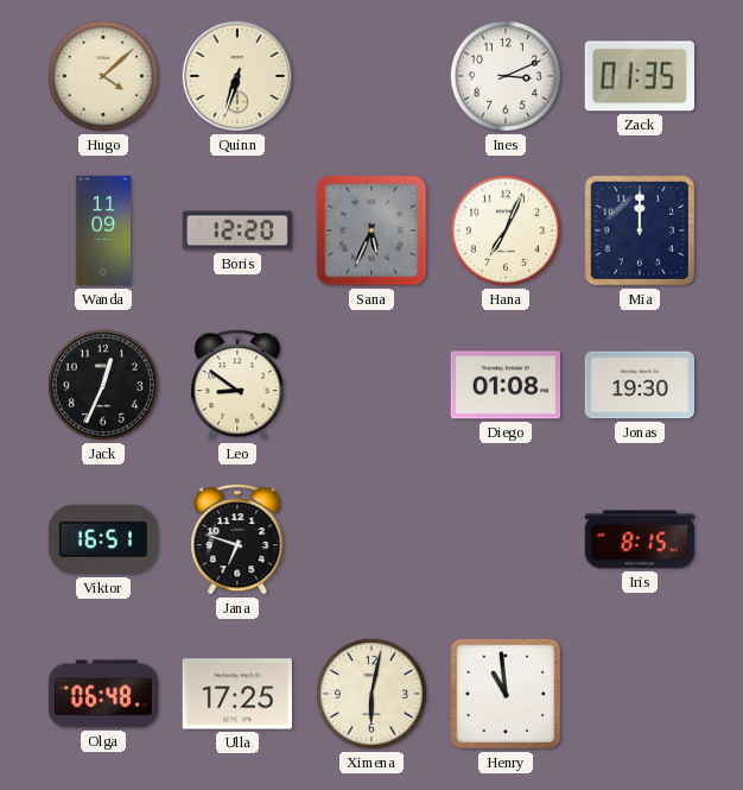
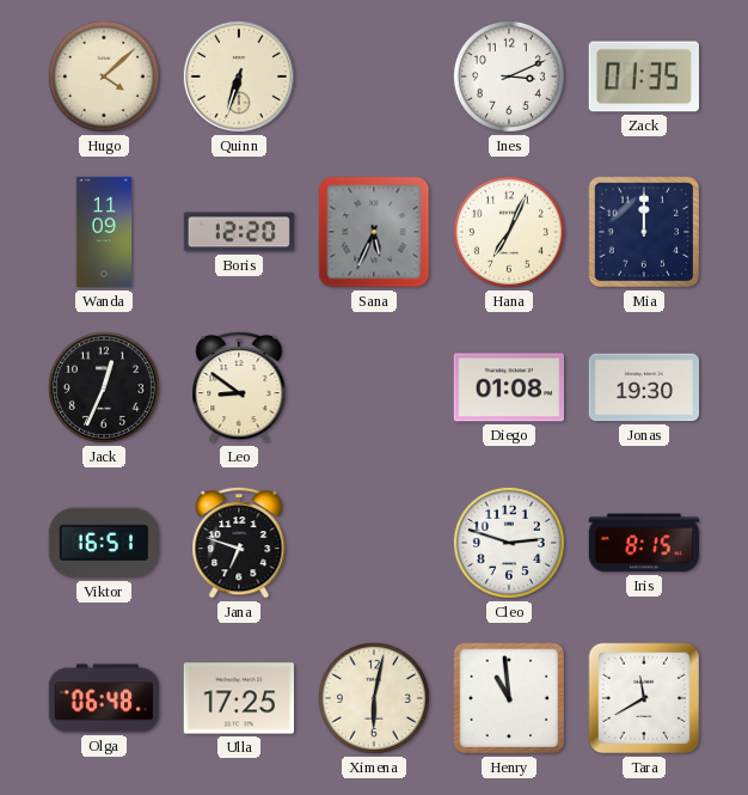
Cleo: none -> 2:48
Tara: none -> 11:40
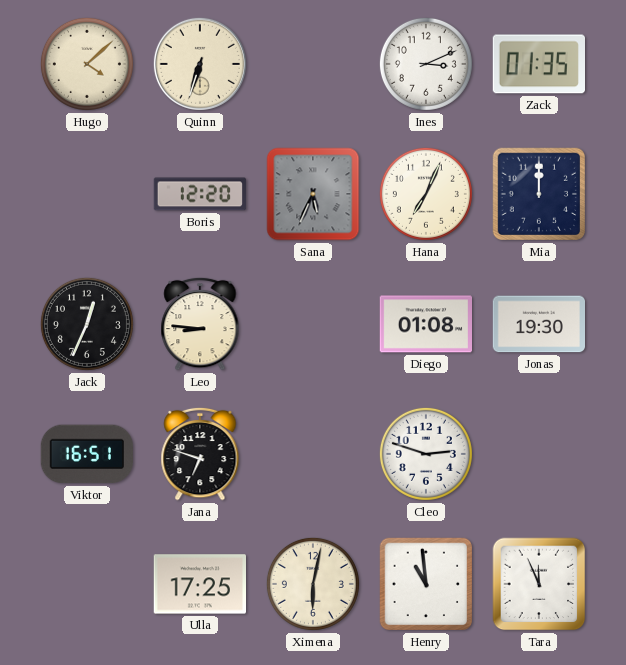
Wanda: 11:09 -> none
Leo: 8:51 -> 8:46
Iris: 8:15 -> none
Olga: 06:48 -> none
Tara: 11:40 -> 11:56
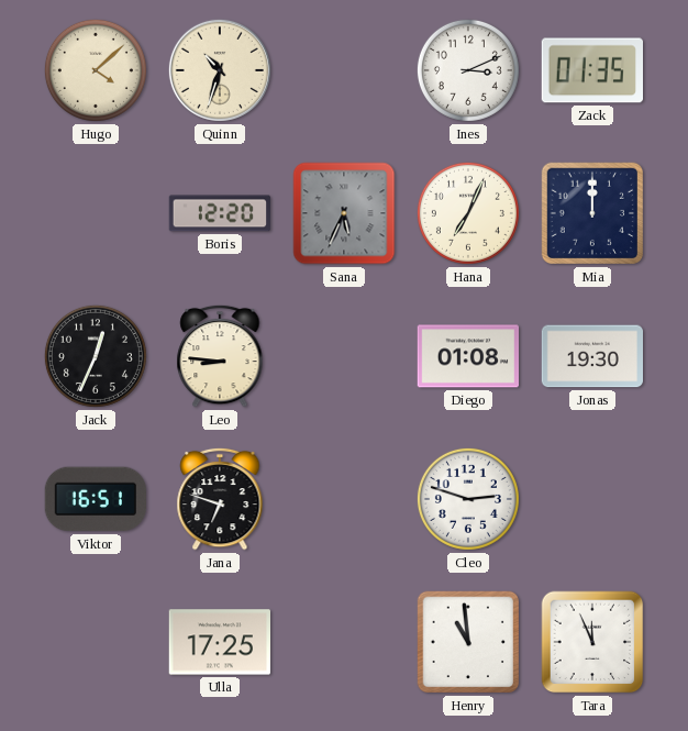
Quinn: 6:33 -> 10:33
Ximena: 6:02 -> none
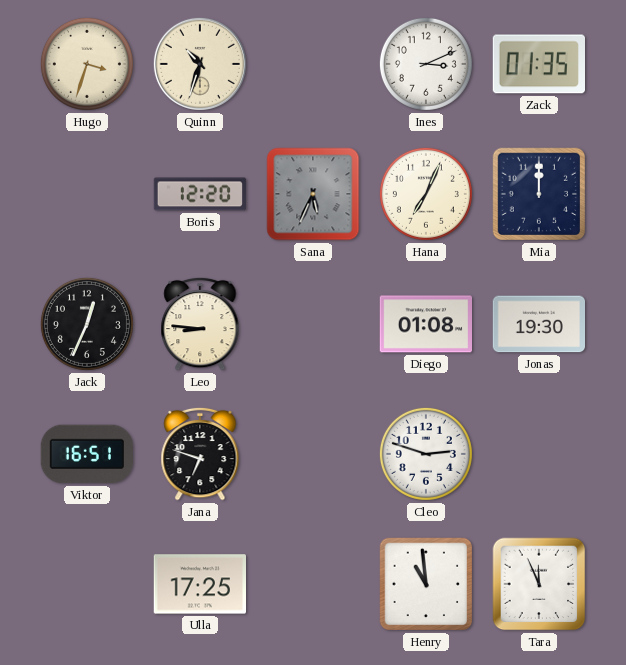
Hugo: 4:08 -> 3:33
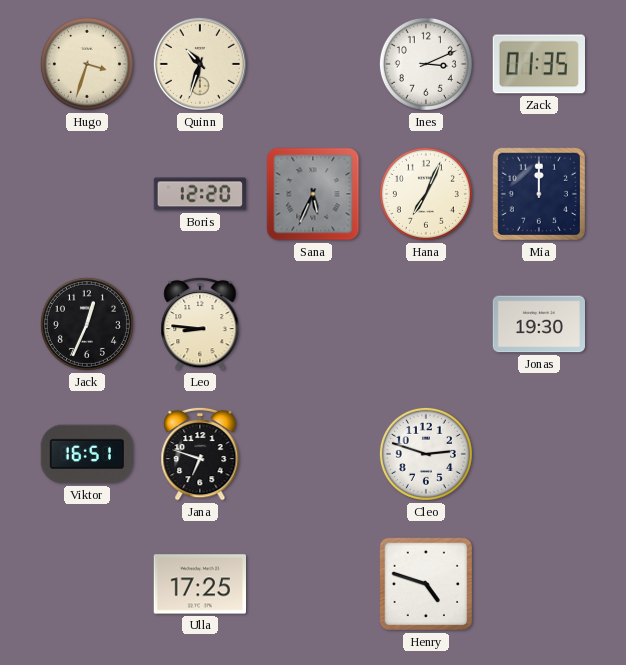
Diego: 01:08 -> none
Henry: 10:59 -> 4:48
Tara: 11:56 -> none
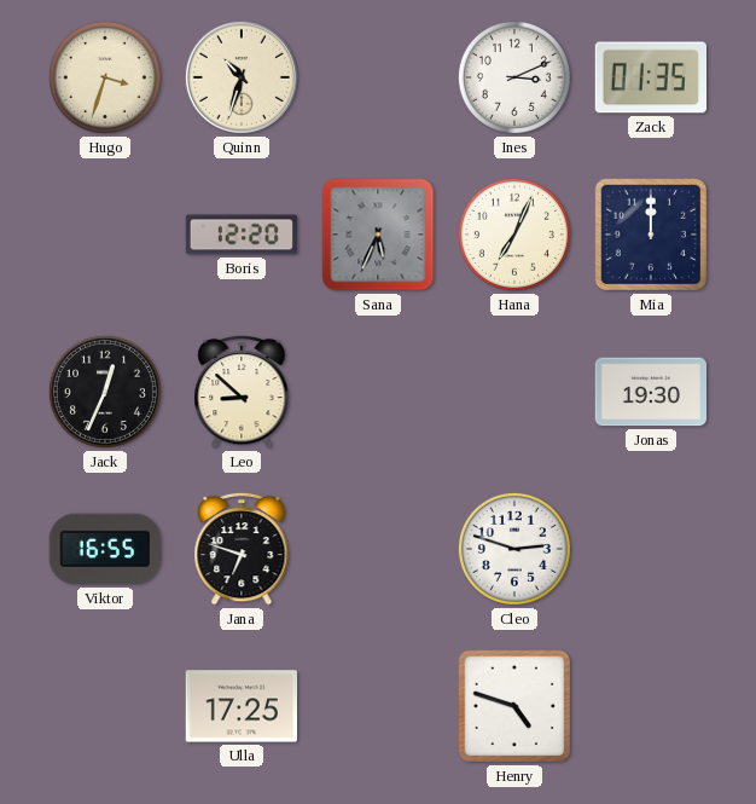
Leo: 8:46 -> 8:52
Viktor: 16:51 -> 16:55
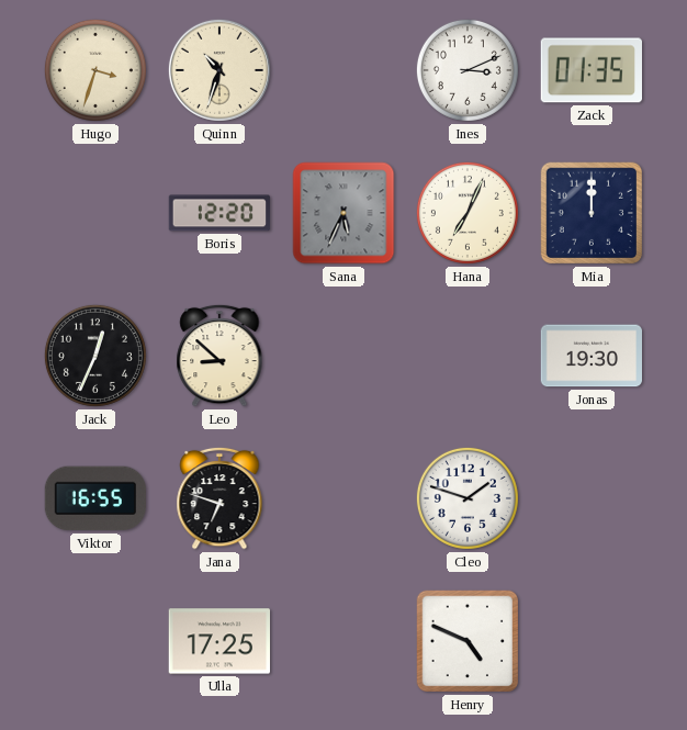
Cleo: 2:48 -> 1:48
Henry: 4:48 -> 4:49
